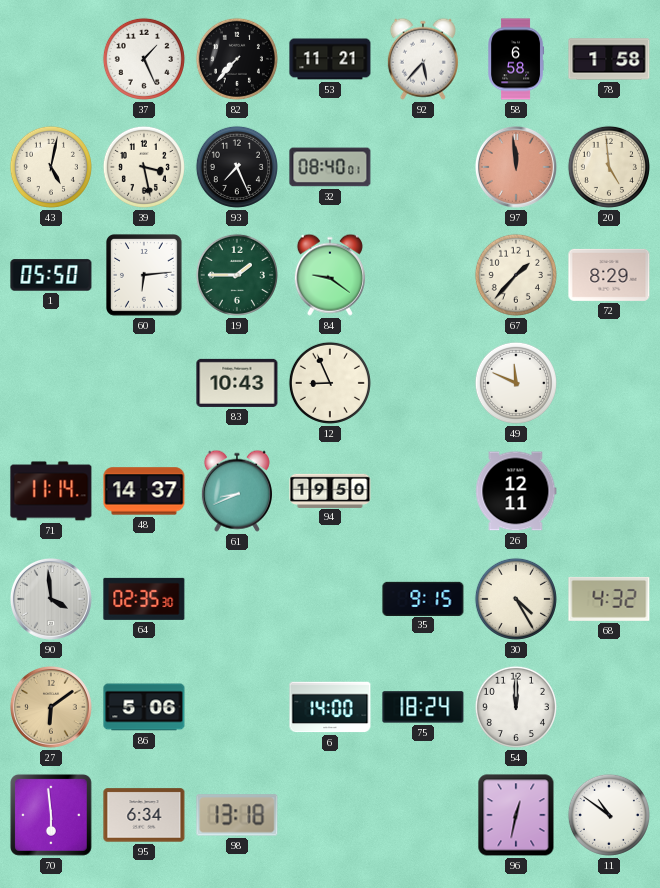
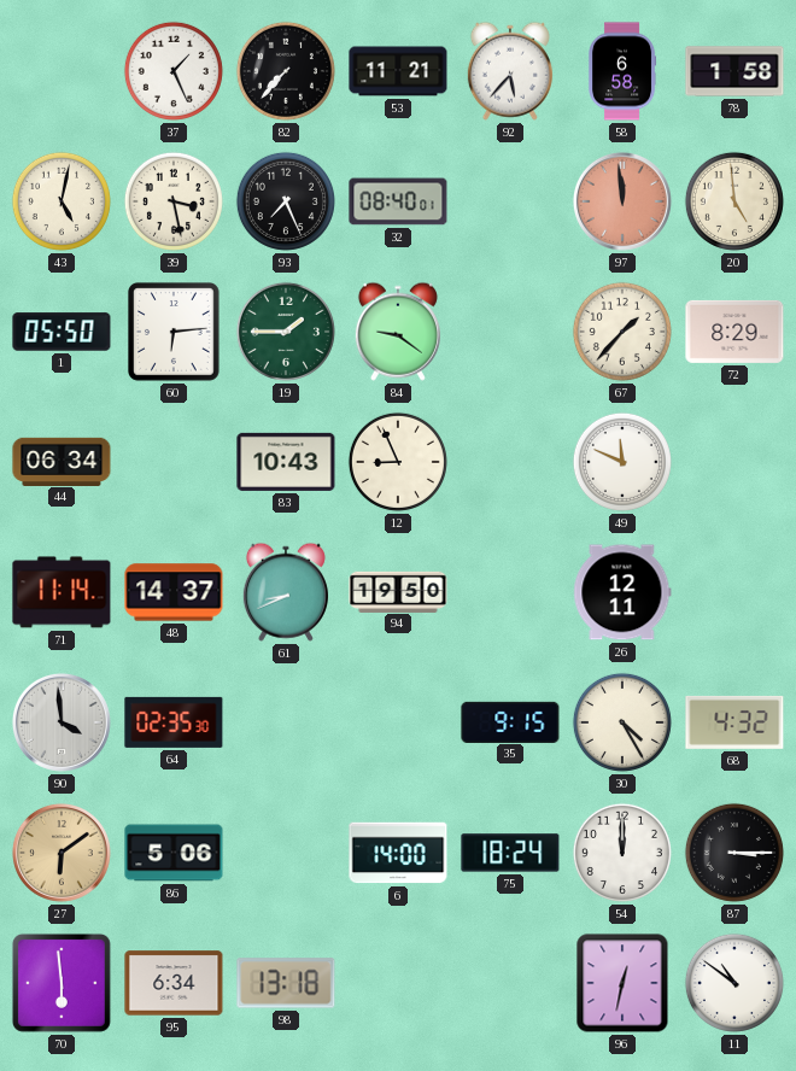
44: none -> 06:34
87: none -> 3:15
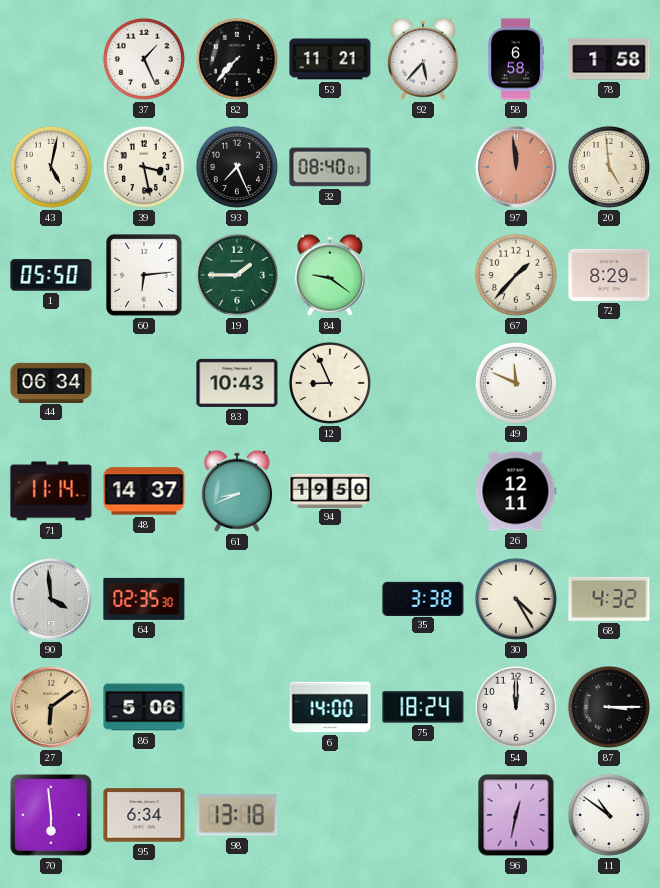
35: 9:15 -> 3:38
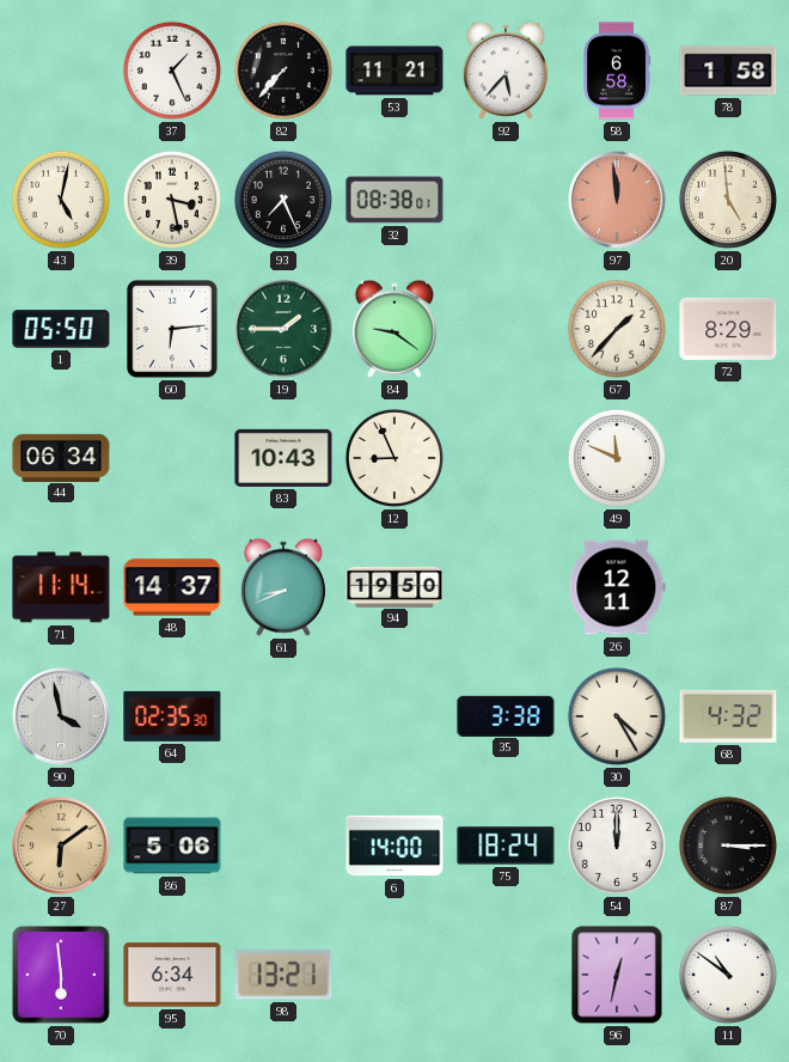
32: 08:40 -> 08:38
90: 3:59 -> 3:58
98: 13:18 -> 13:21
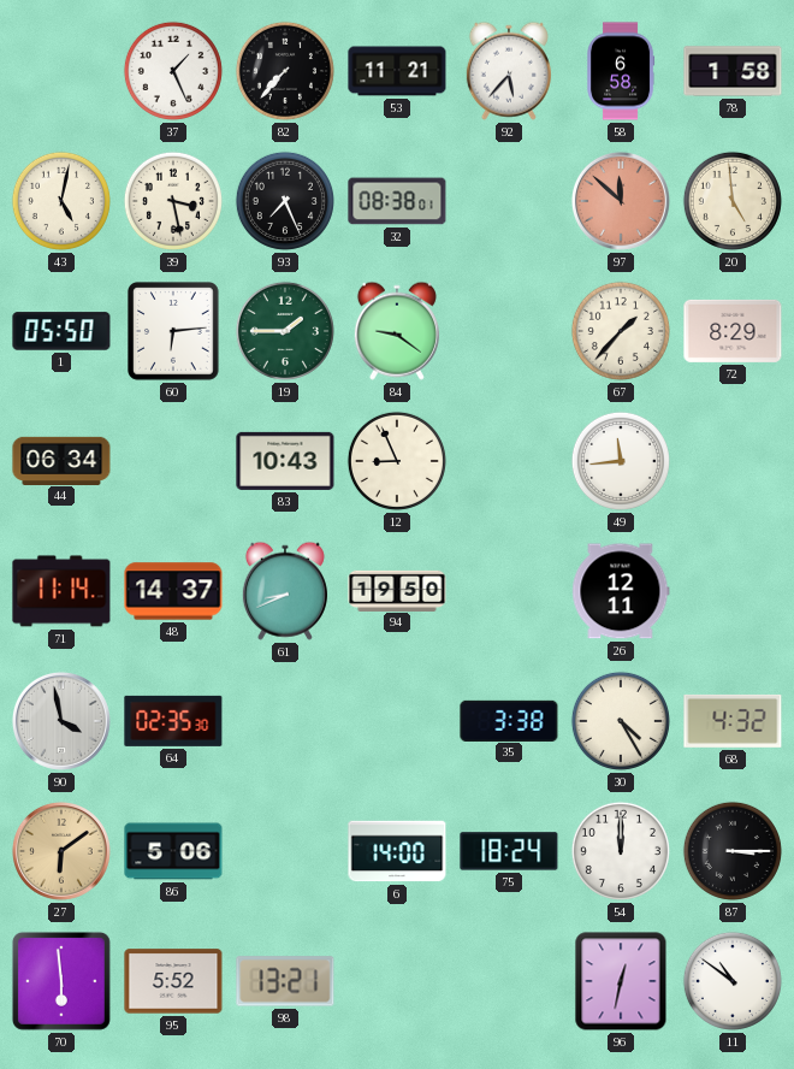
97: 11:59 -> 11:52
49: 11:49 -> 11:44
95: 6:34 -> 5:52
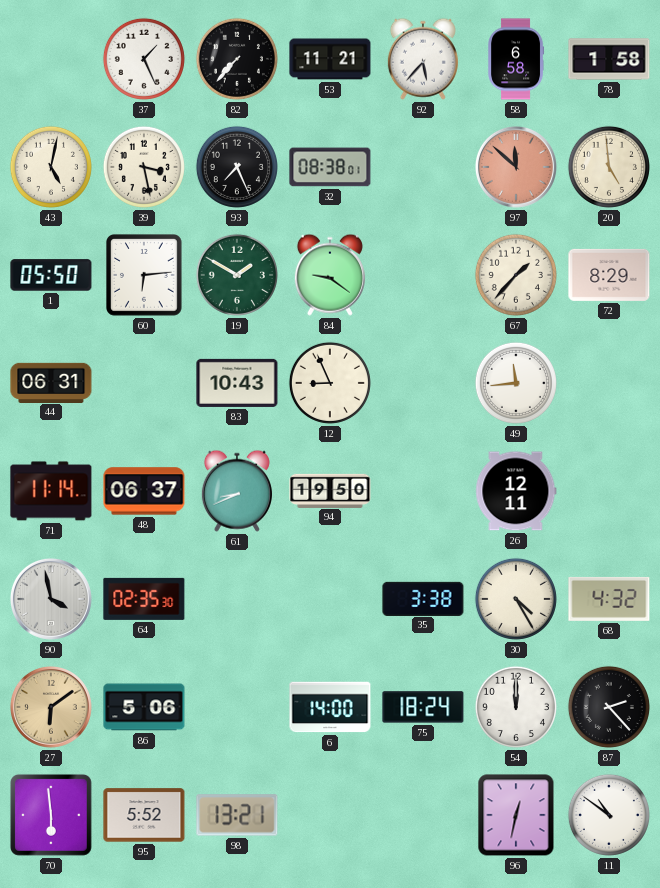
19: 1:45 -> 1:50
44: 06:34 -> 06:31
48: 14:37 -> 06:37
87: 3:15 -> 2:23
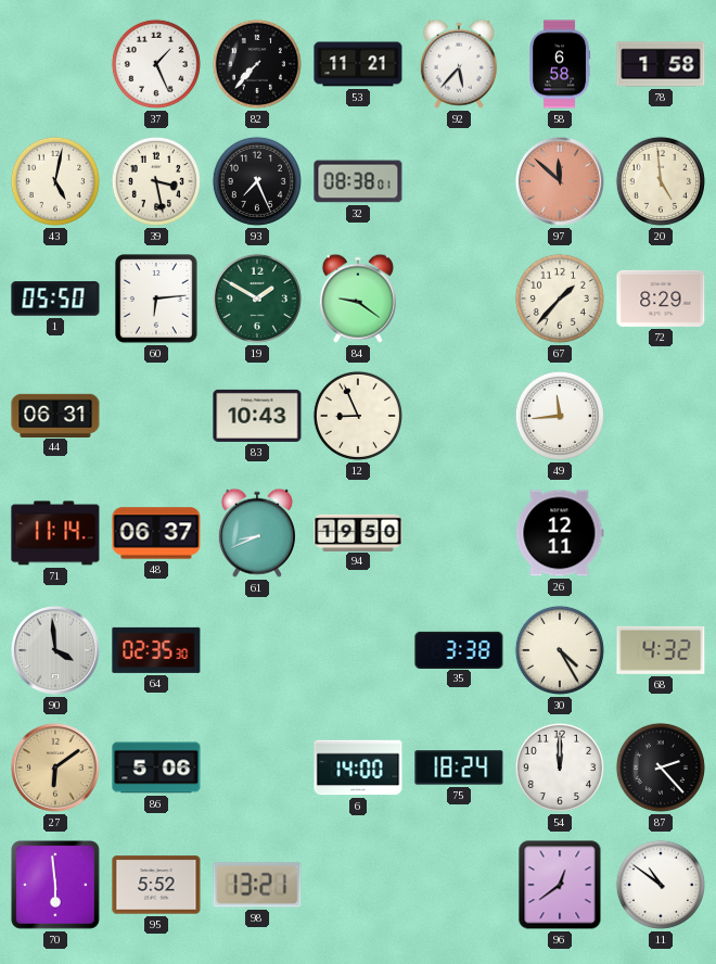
90: 3:58 -> 3:59
96: 12:32 -> 12:39
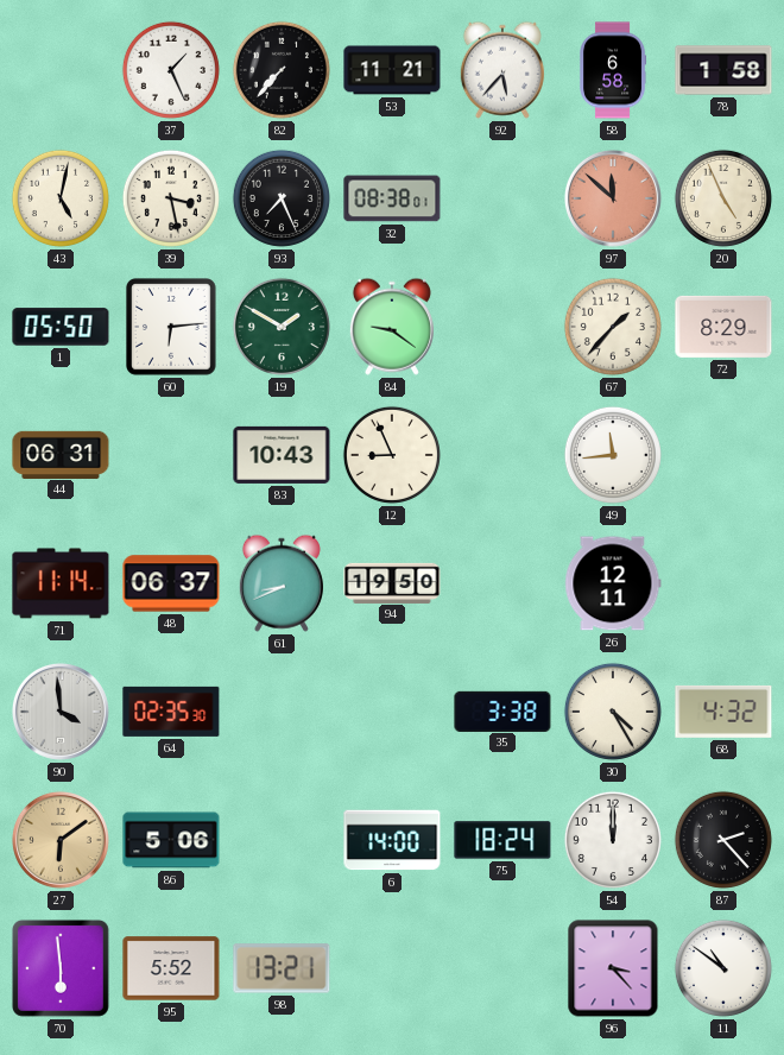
20: 4:59 -> 4:56
96: 12:39 -> 3:23
